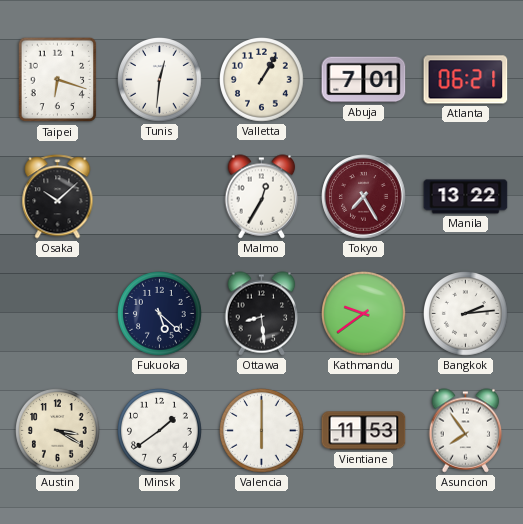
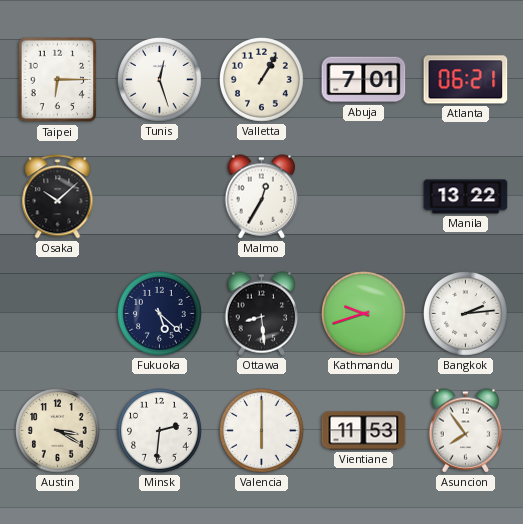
Taipei: 6:18 -> 6:15
Tunis: 12:31 -> 12:27
Tokyo: 7:25 -> none
Kathmandu: 9:39 -> 9:42
Minsk: 1:39 -> 2:31
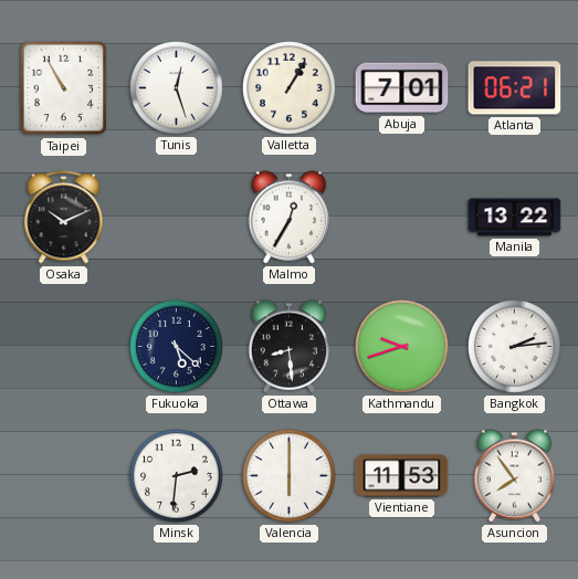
Taipei: 6:15 -> 10:55
Osaka: 10:08 -> 10:11
Austin: 3:20 -> none
